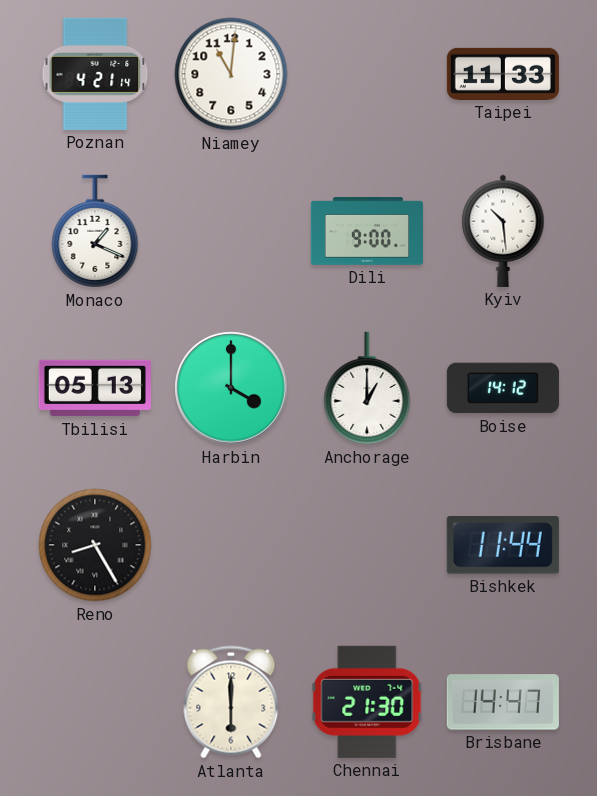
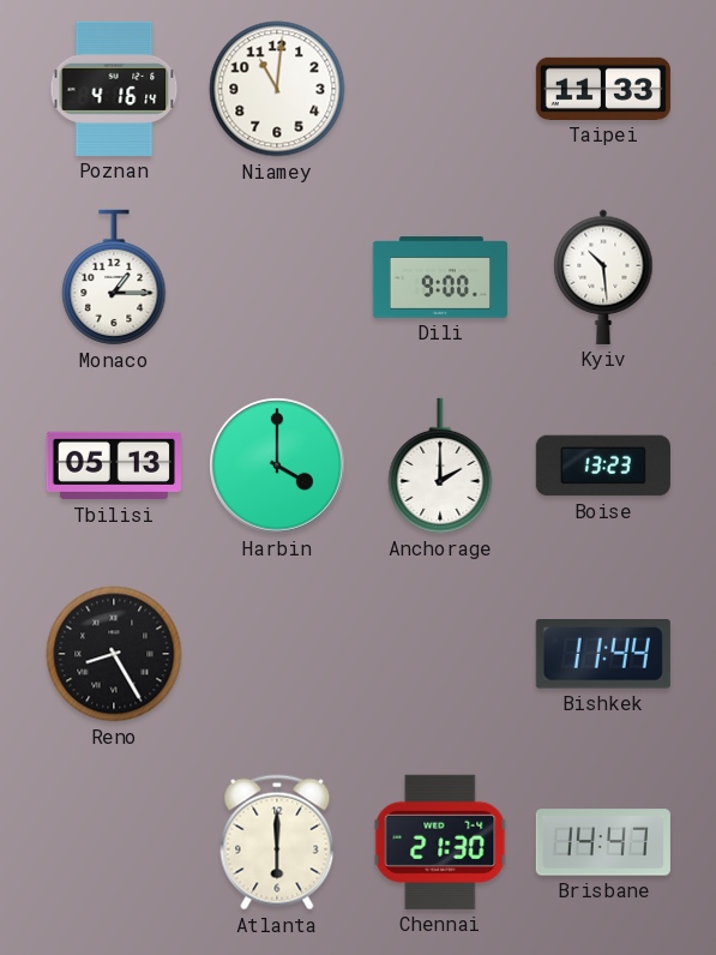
Poznan: 4:21 -> 4:16
Monaco: 1:19 -> 1:15
Anchorage: 1:00 -> 2:00
Boise: 14:12 -> 13:23
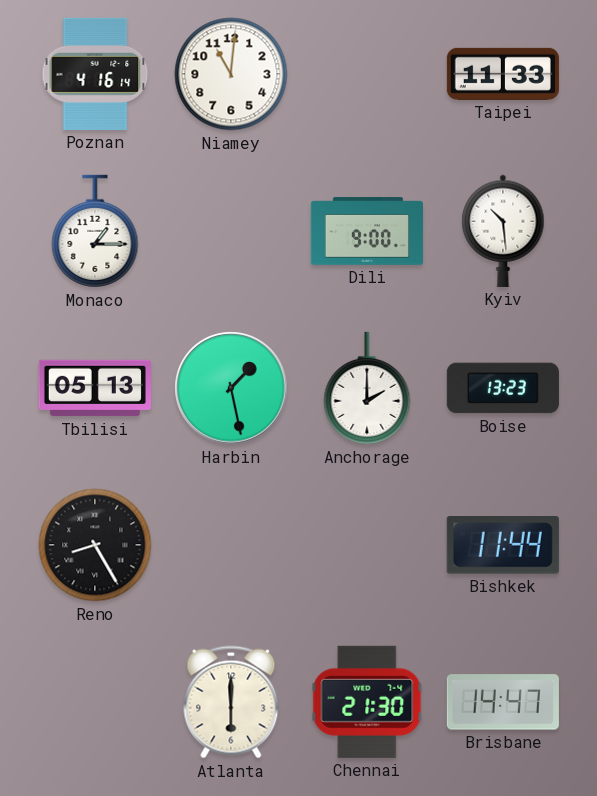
Harbin: 4:00 -> 1:28
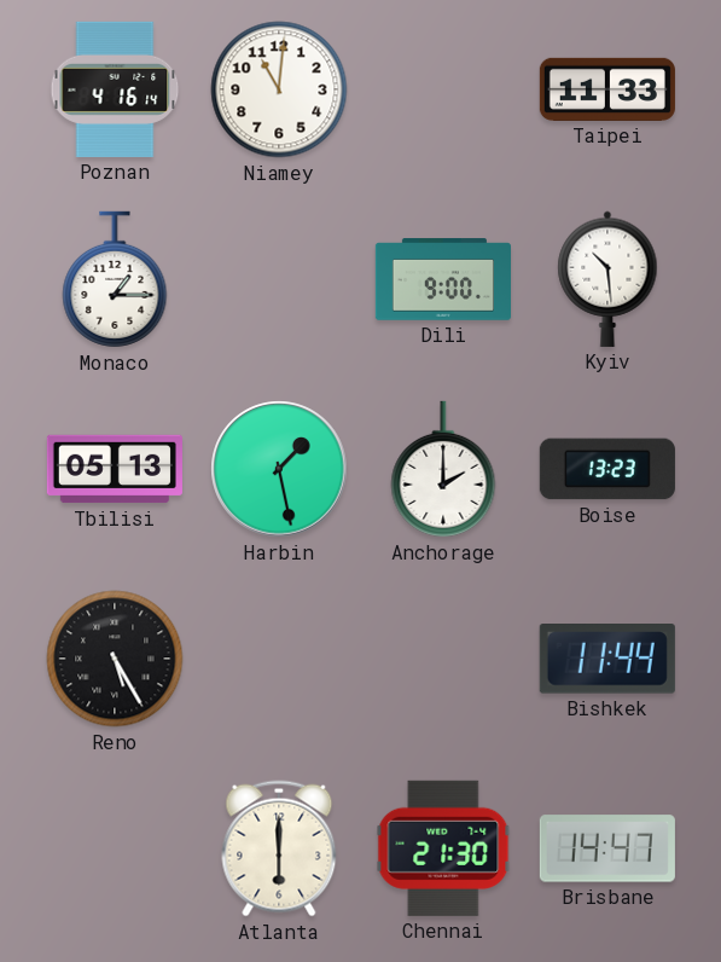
Reno: 8:25 -> 5:25
